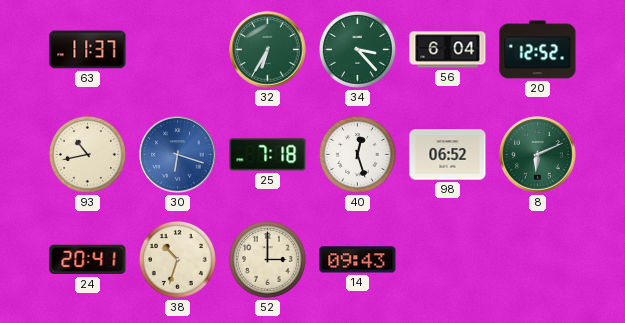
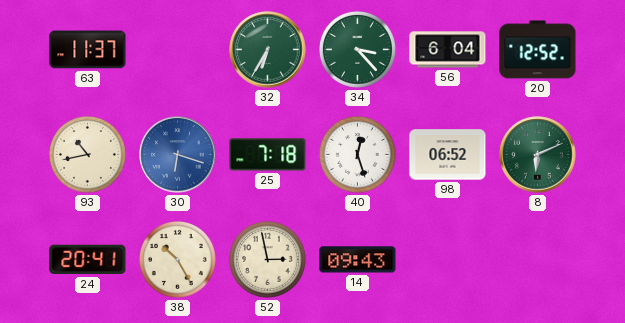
38: 10:33 -> 10:25
52: 3:00 -> 2:58
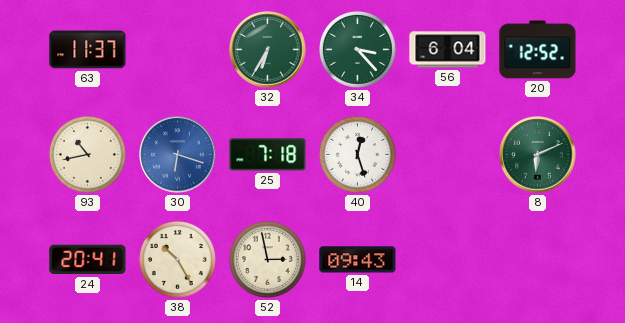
98: 06:52 -> none
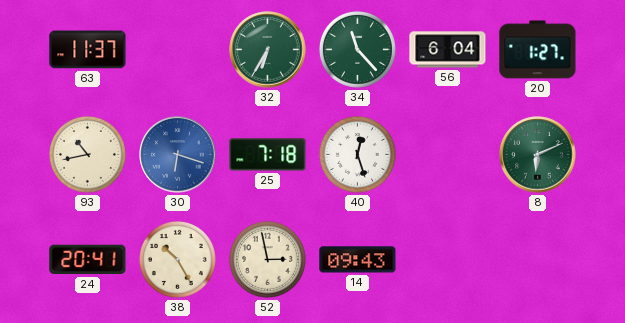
34: 3:23 -> 11:23
20: 12:52 -> 1:27
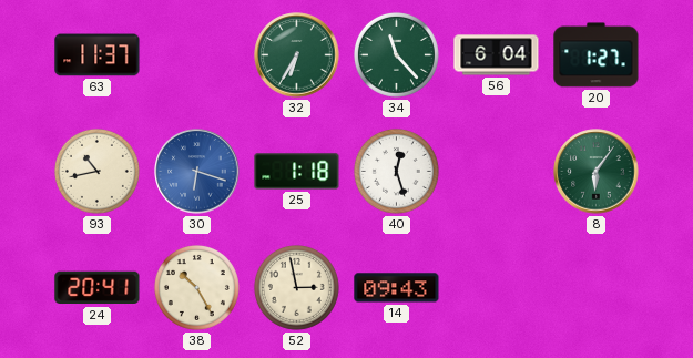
25: 7:18 -> 1:18
8: 6:11 -> 6:06
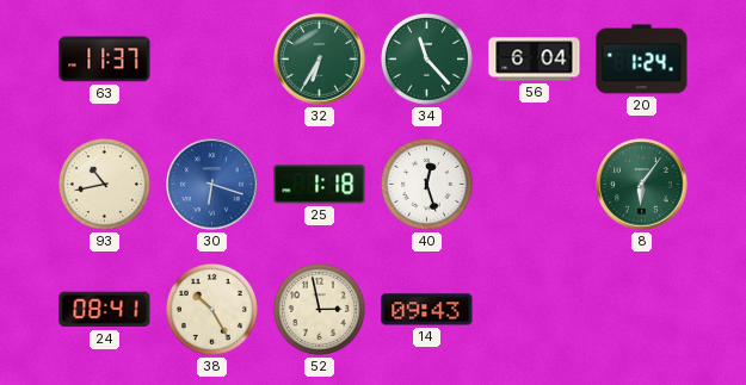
20: 1:27 -> 1:24
24: 20:41 -> 08:41
